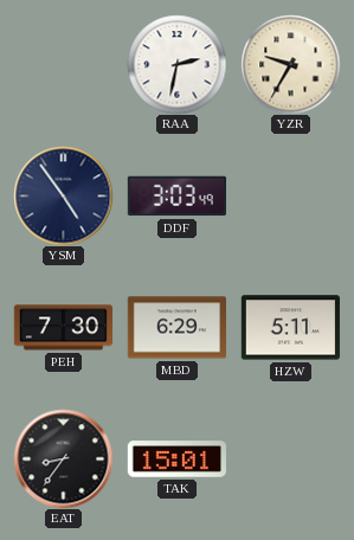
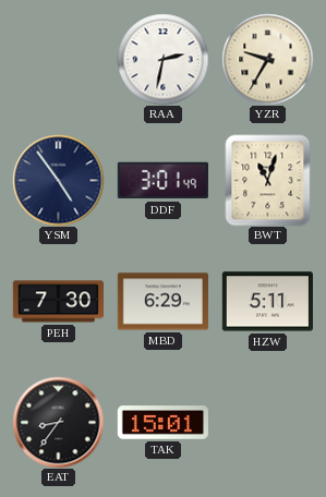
DDF: 3:03 -> 3:01
BWT: none -> 11:03
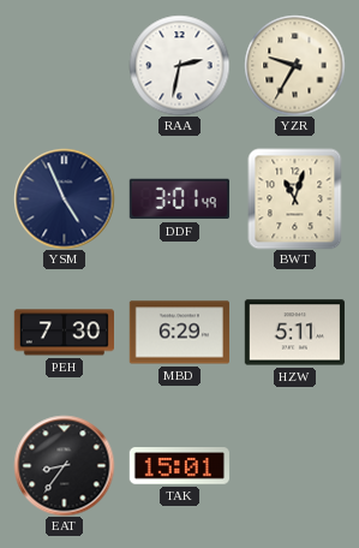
YSM: 4:54 -> 4:56
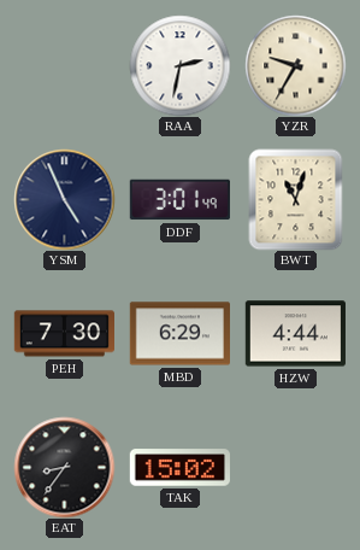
HZW: 5:11 -> 4:44
TAK: 15:01 -> 15:02
